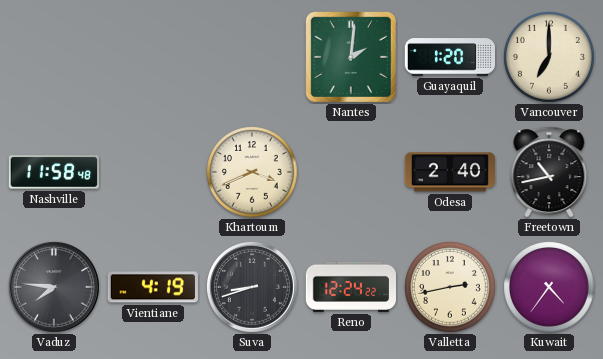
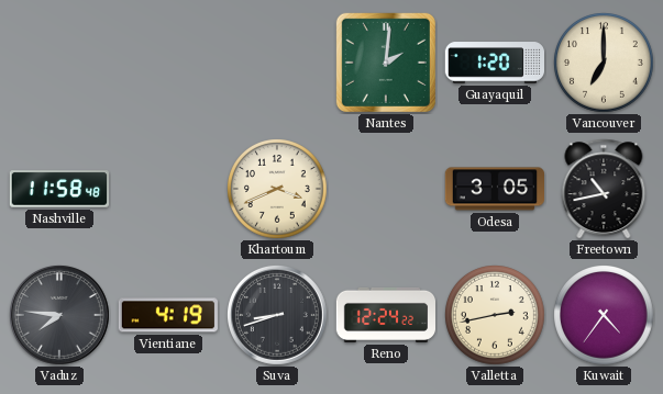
Odesa: 2:40 -> 3:05
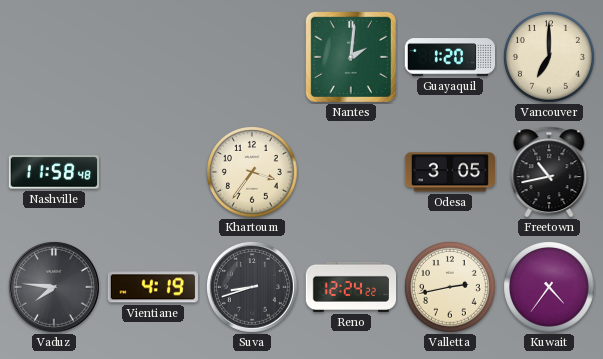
Khartoum: 3:41 -> 3:36
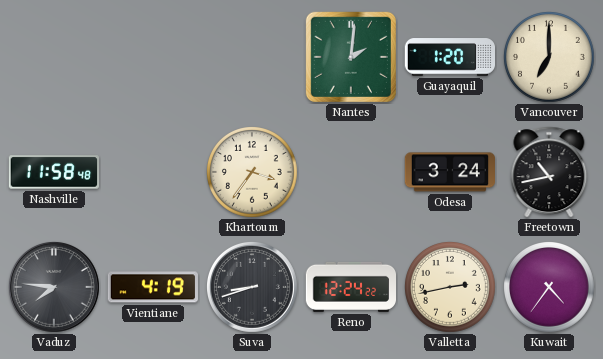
Odesa: 3:05 -> 3:24
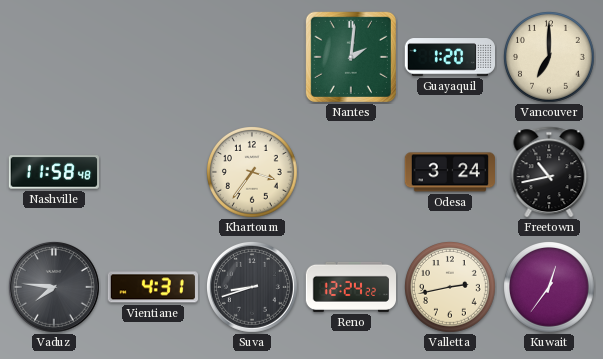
Vientiane: 4:19 -> 4:31
Kuwait: 4:36 -> 12:36
